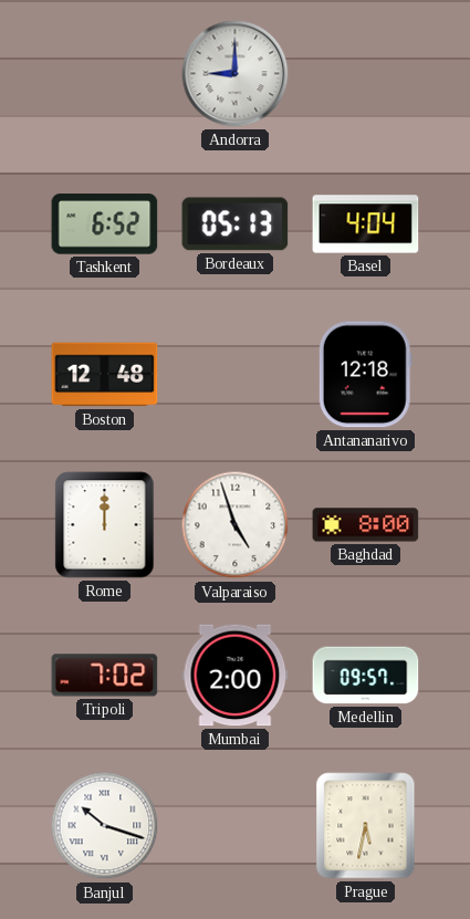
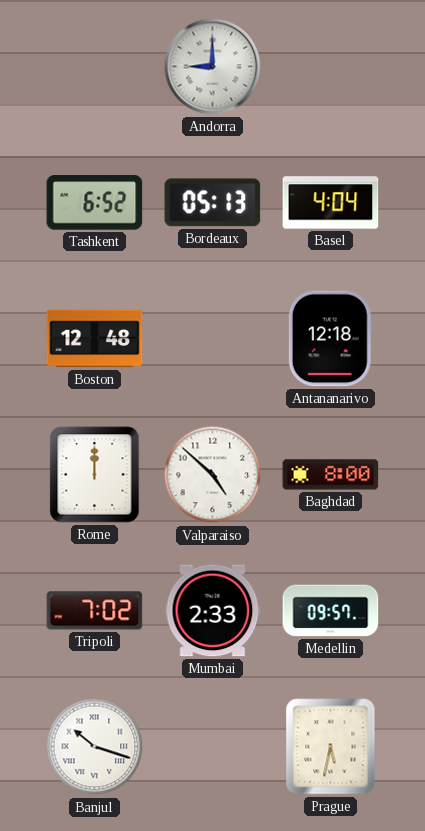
Valparaiso: 4:57 -> 4:52
Mumbai: 2:00 -> 2:33
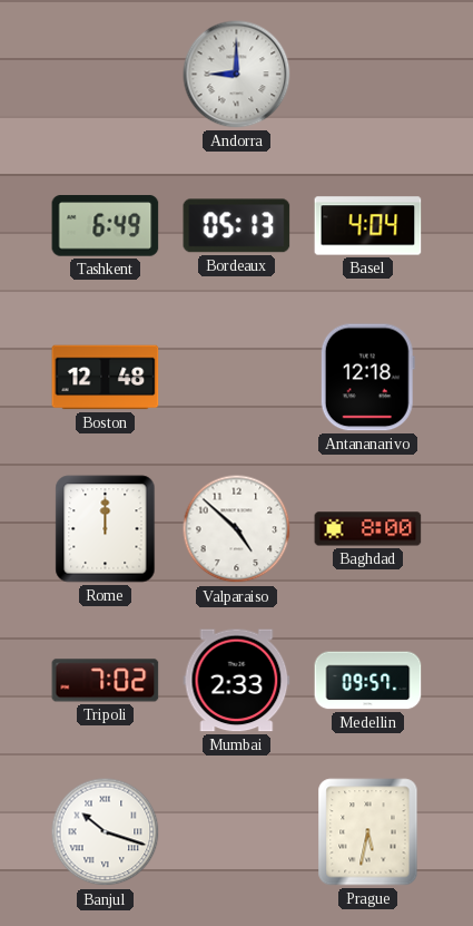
Tashkent: 6:52 -> 6:49
